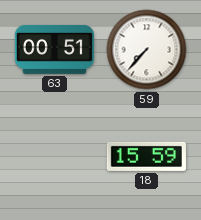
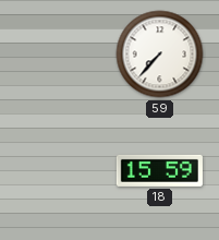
63: 00:51 -> none
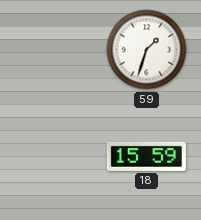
59: 7:37 -> 1:33
